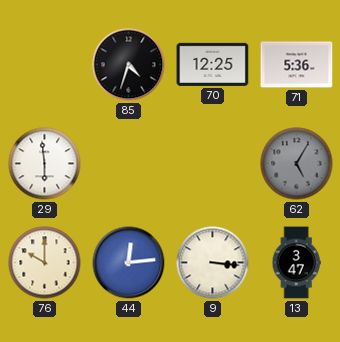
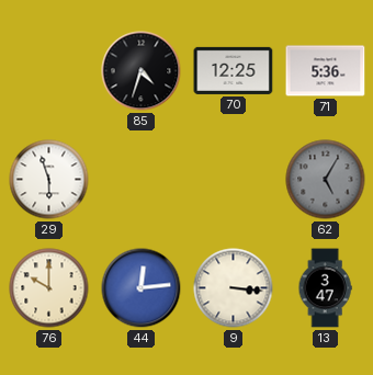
29: 5:59 -> 5:57
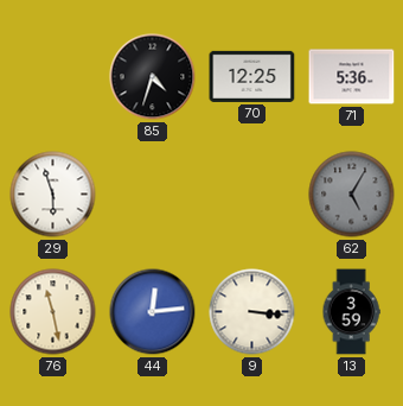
76: 10:00 -> 11:28
13: 3:47 -> 3:59
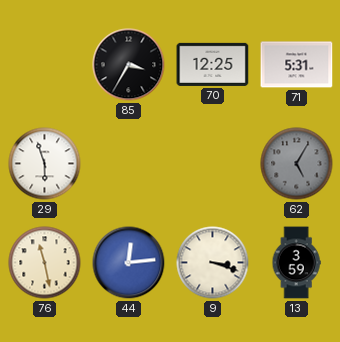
85: 4:33 -> 3:35
71: 5:36 -> 5:31
9: 3:16 -> 3:18
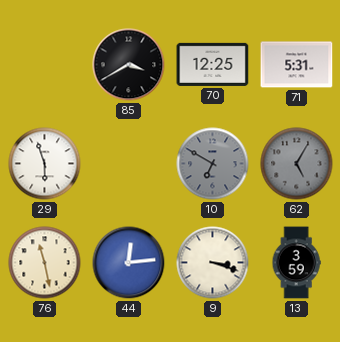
85: 3:35 -> 3:40
10: none -> 6:50
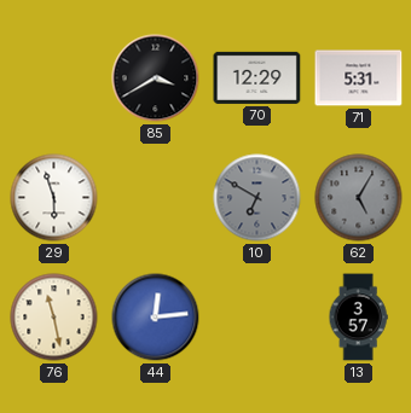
70: 12:25 -> 12:29
9: 3:18 -> none
13: 3:59 -> 3:57
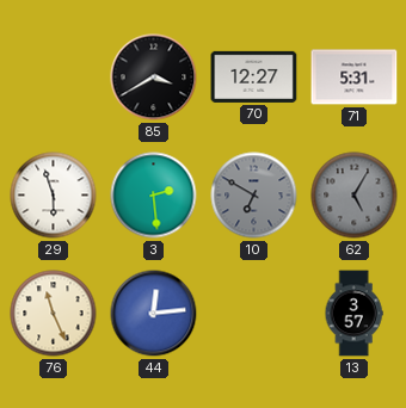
70: 12:29 -> 12:27
3: none -> 2:29
76: 11:28 -> 11:26
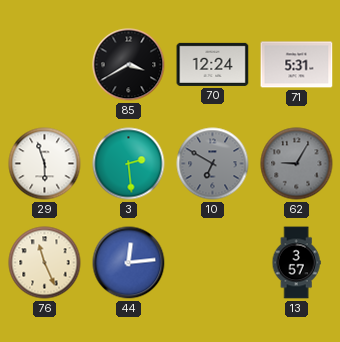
70: 12:27 -> 12:24
62: 5:05 -> 9:05
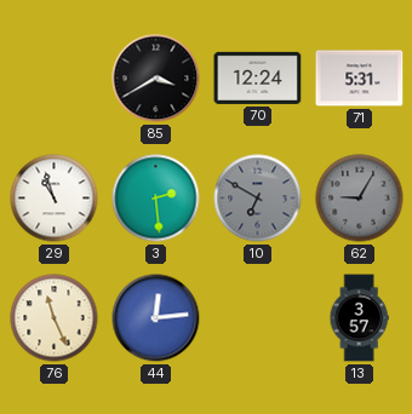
29: 5:57 -> 10:57
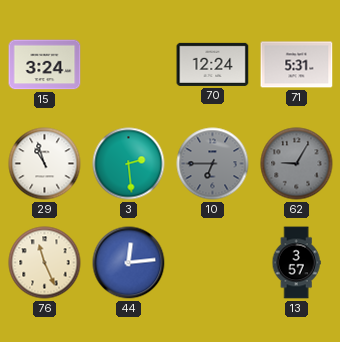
15: none -> 3:24
85: 3:40 -> none
10: 6:50 -> 6:45
